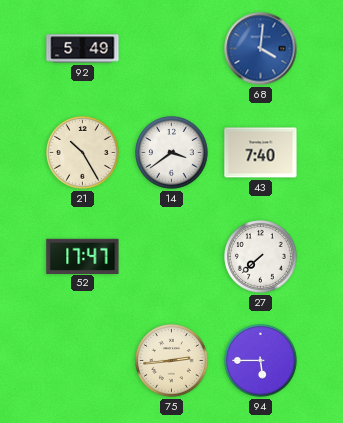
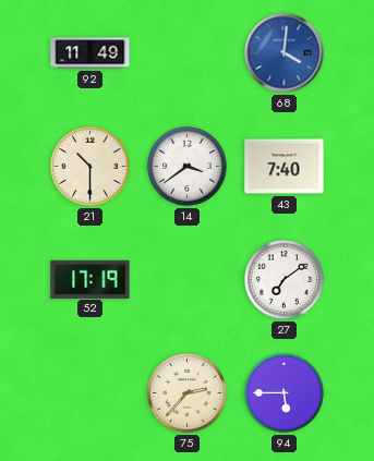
92: 5:49 -> 11:49
21: 10:25 -> 10:30
52: 17:47 -> 17:19
27: 7:38 -> 7:09
75: 2:44 -> 2:37
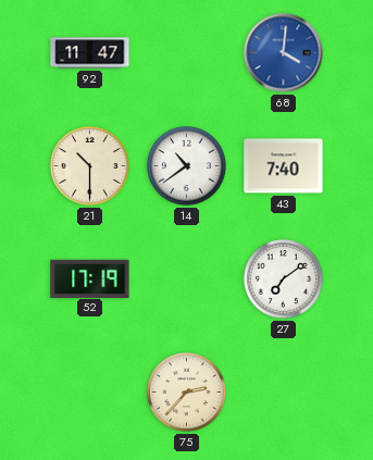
92: 11:49 -> 11:47
14: 3:39 -> 10:39
94: 5:45 -> none
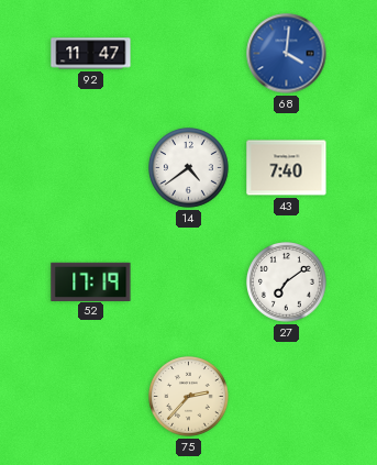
21: 10:30 -> none
14: 10:39 -> 4:39
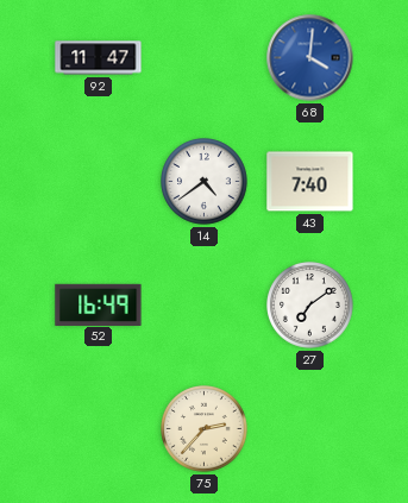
52: 17:19 -> 16:49
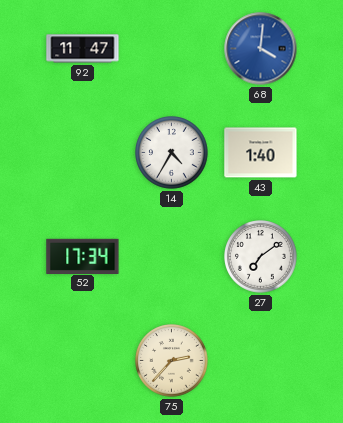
14: 4:39 -> 4:35
43: 7:40 -> 1:40
52: 16:49 -> 17:34
